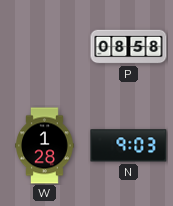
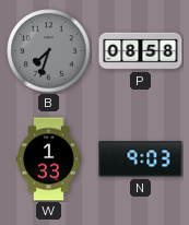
B: none -> 7:33
W: 1:28 -> 1:33
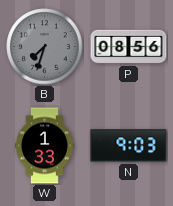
P: 08:58 -> 08:56
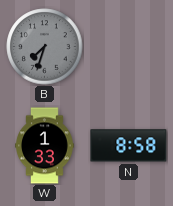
P: 08:56 -> none
N: 9:03 -> 8:58
